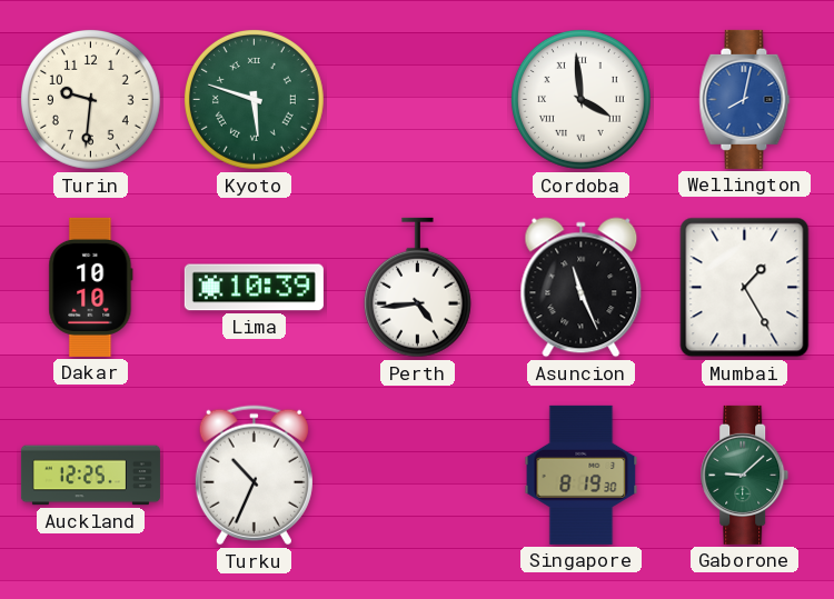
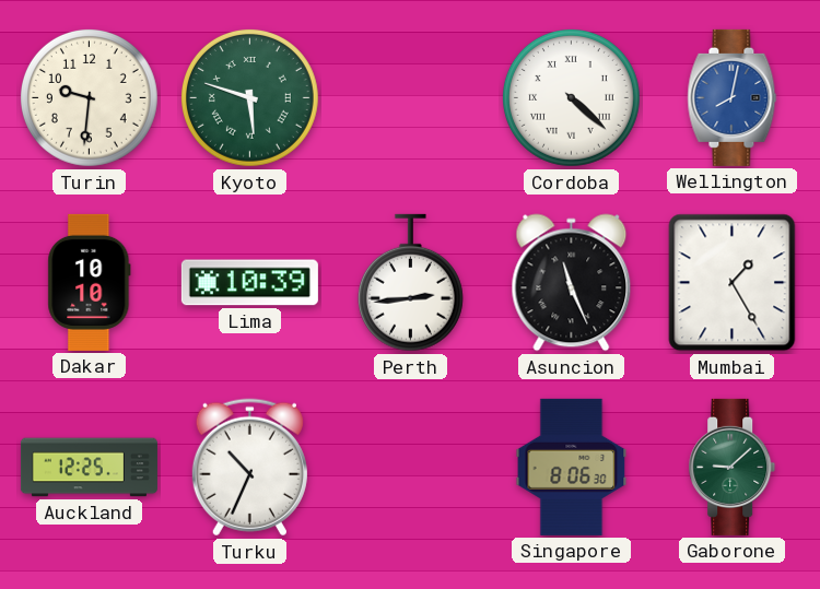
Cordoba: 3:59 -> 4:22
Perth: 4:44 -> 2:44
Singapore: 8:19 -> 8:06
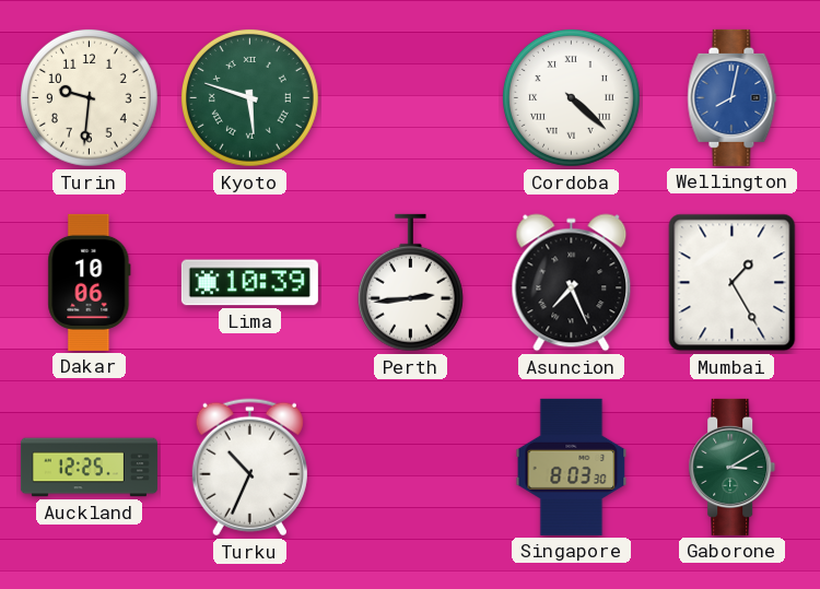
Dakar: 10:10 -> 10:06
Asuncion: 11:26 -> 7:26
Singapore: 8:06 -> 8:03
Gaborone: 9:08 -> 3:10
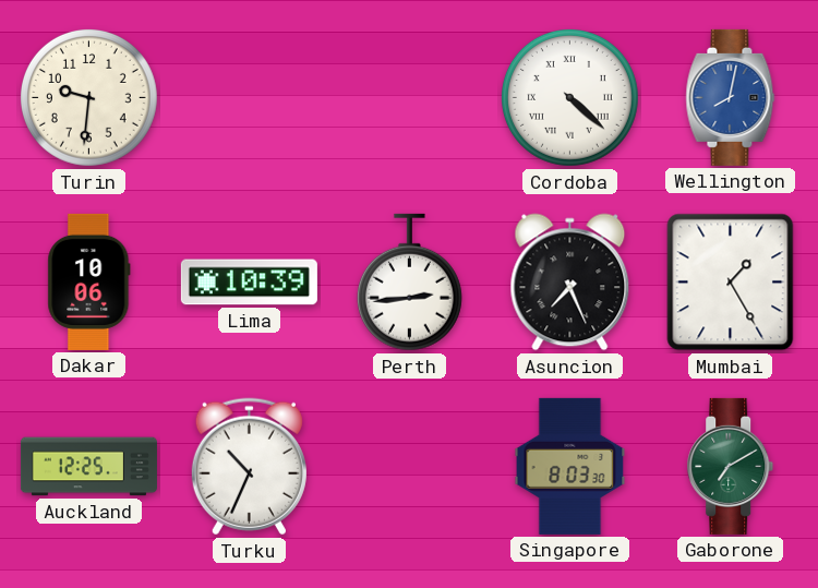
Kyoto: 5:48 -> none
Gaborone: 3:10 -> 7:10
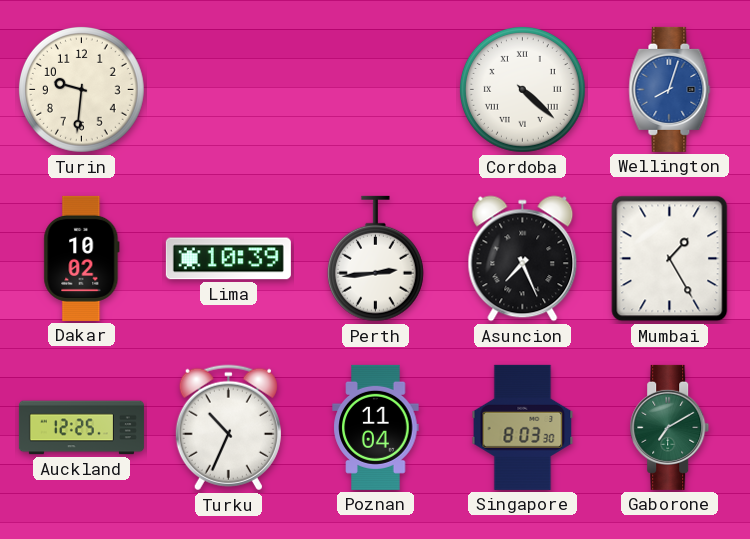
Wellington: 8:02 -> 8:03
Dakar: 10:06 -> 10:02
Poznan: none -> 11:04
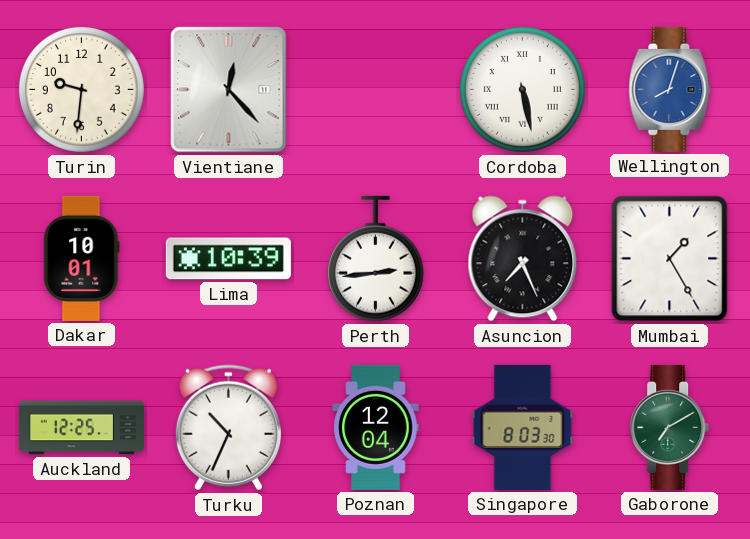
Vientiane: none -> 12:23
Cordoba: 4:22 -> 5:28
Dakar: 10:02 -> 10:01
Poznan: 11:04 -> 12:04
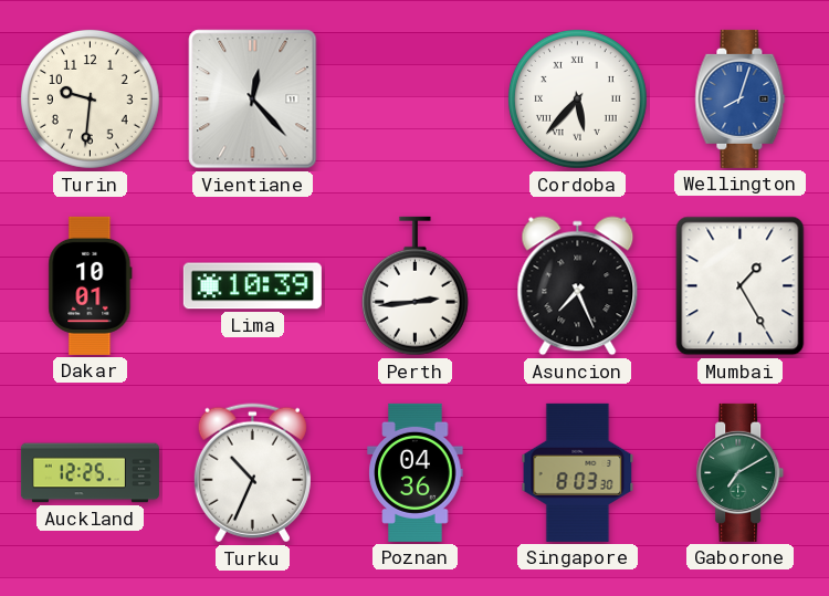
Cordoba: 5:28 -> 5:37
Poznan: 12:04 -> 04:36
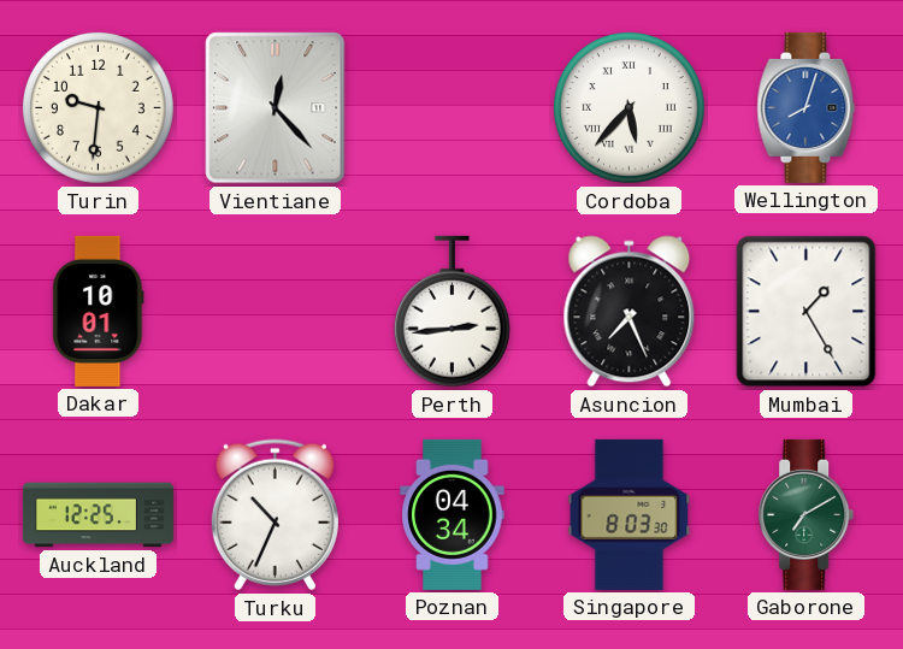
Lima: 10:39 -> none
Poznan: 04:36 -> 04:34
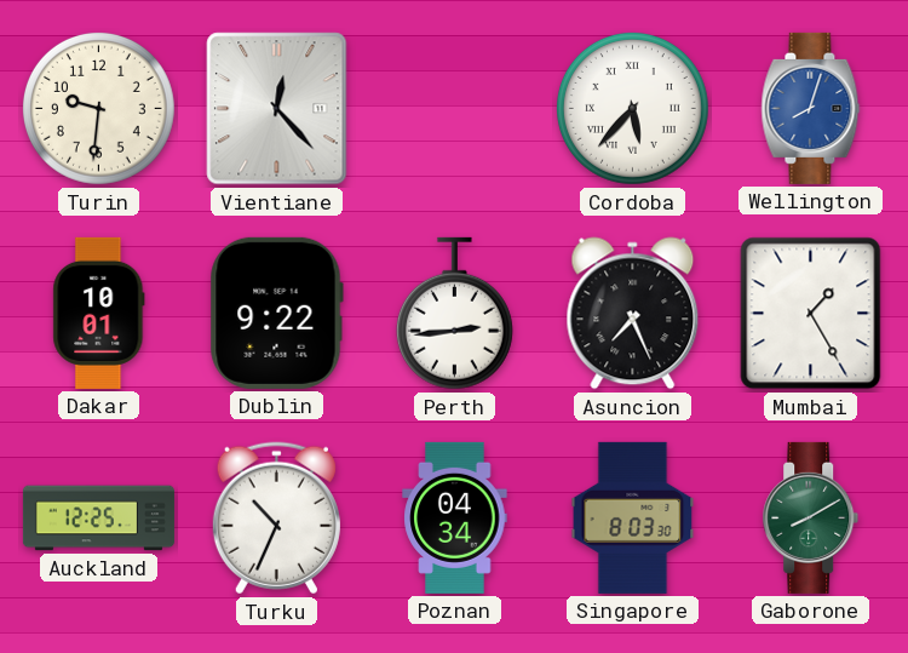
Dublin: none -> 9:22
Gaborone: 7:10 -> 8:10
